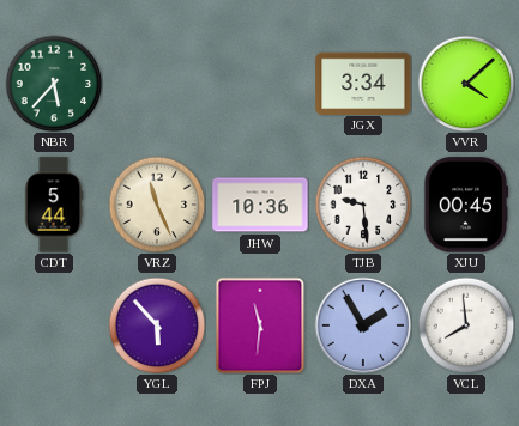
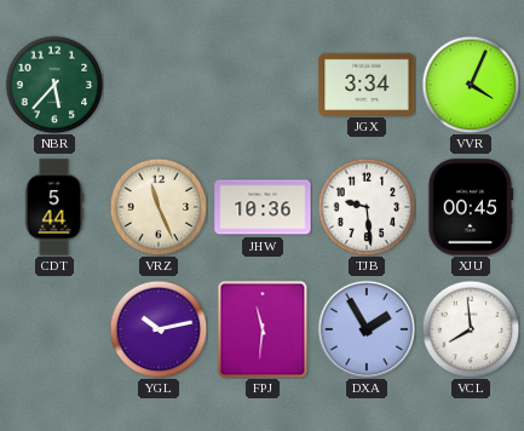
VVR: 4:08 -> 4:04
YGL: 5:53 -> 10:13
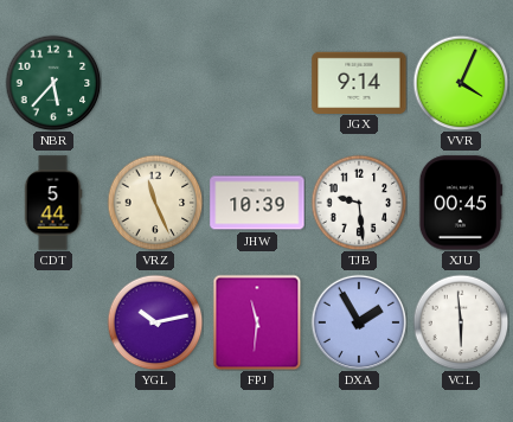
JGX: 3:34 -> 9:14
JHW: 10:36 -> 10:39
VCL: 7:59 -> 5:59
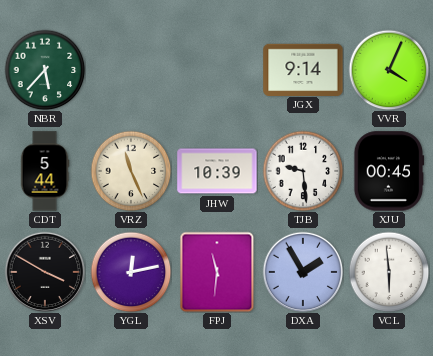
XSV: none -> 3:50
YGL: 10:13 -> 12:13
